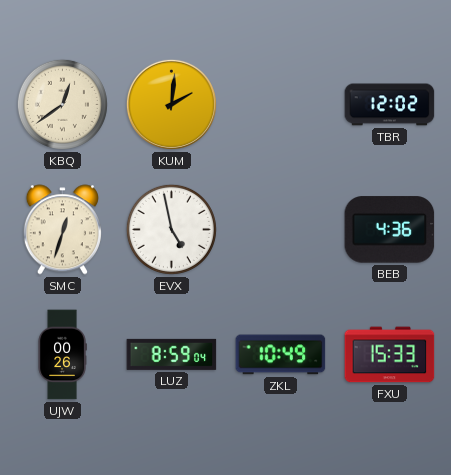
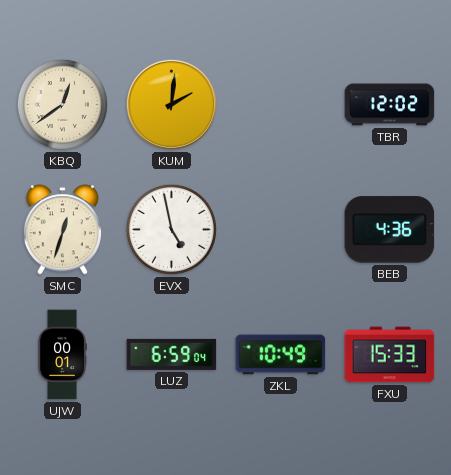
UJW: 00:26 -> 00:01
LUZ: 8:59 -> 6:59
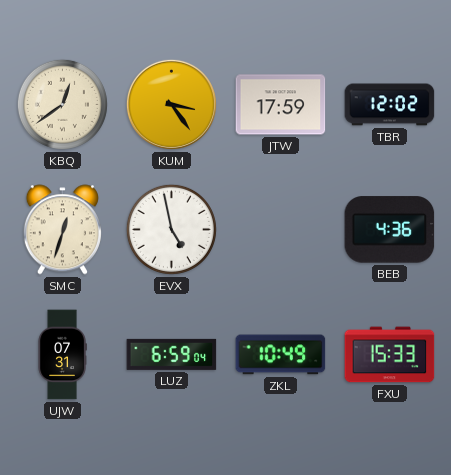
KUM: 2:01 -> 3:24
JTW: none -> 17:59
UJW: 00:01 -> 07:31
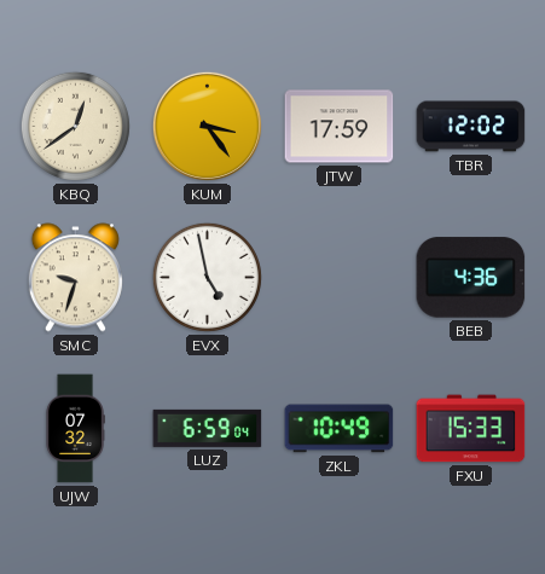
SMC: 12:33 -> 9:33
UJW: 07:31 -> 07:32
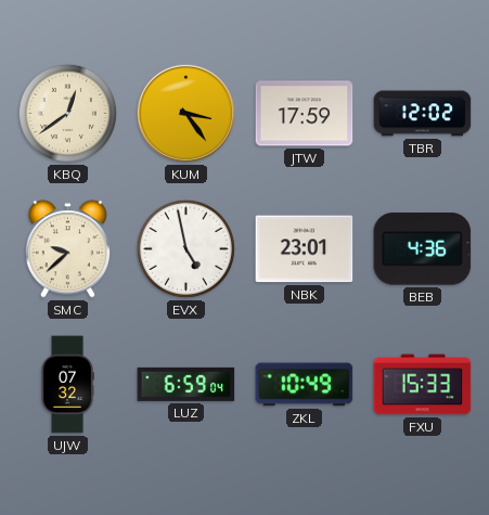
SMC: 9:33 -> 9:38
NBK: none -> 23:01
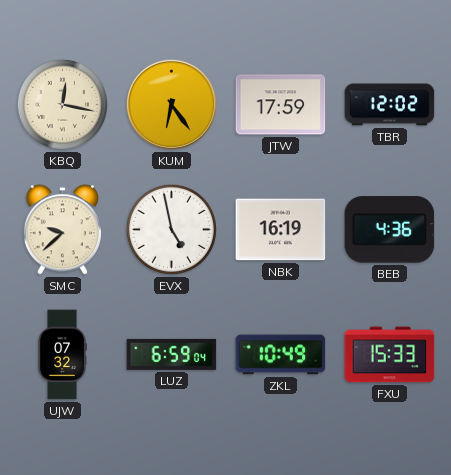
KBQ: 12:39 -> 12:17
KUM: 3:24 -> 6:24
NBK: 23:01 -> 16:19
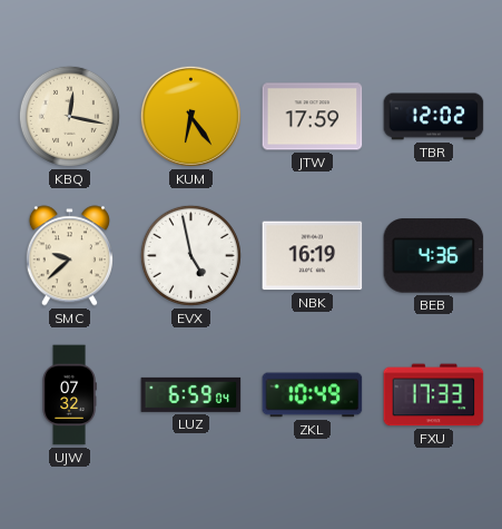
FXU: 15:33 -> 17:33
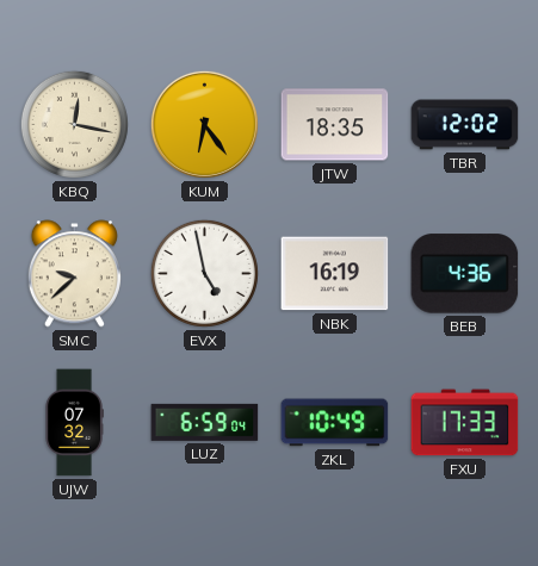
JTW: 17:59 -> 18:35
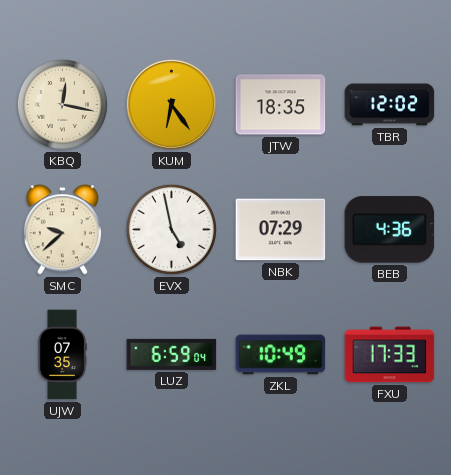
NBK: 16:19 -> 07:29
UJW: 07:32 -> 07:35
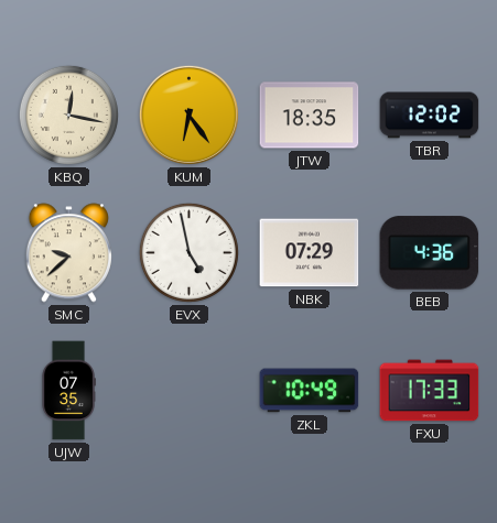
LUZ: 6:59 -> none
